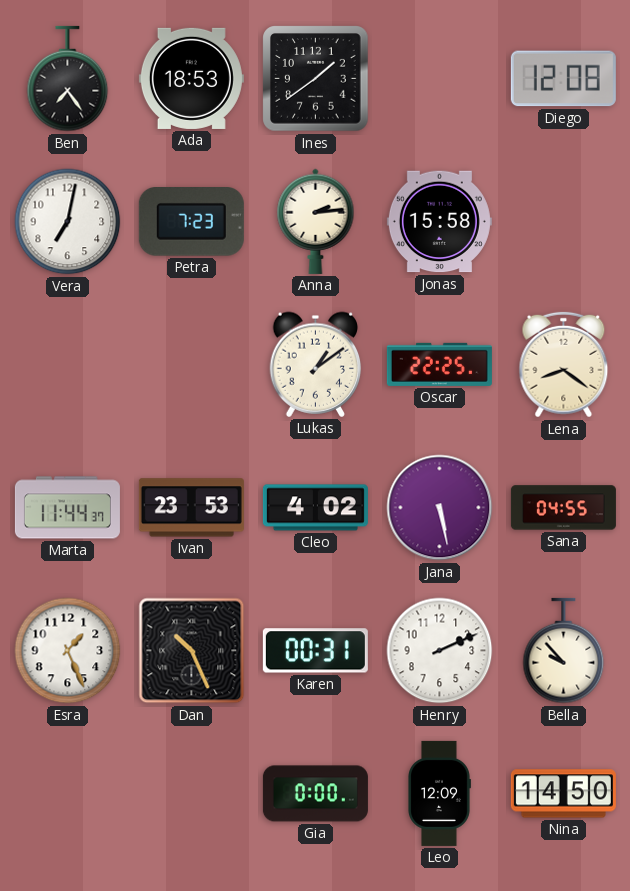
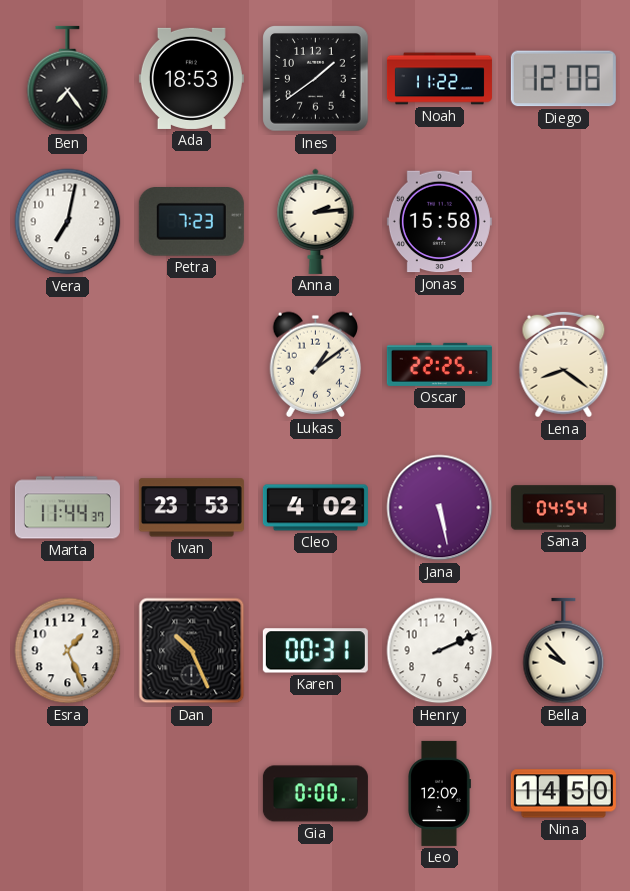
Noah: none -> 11:22
Sana: 04:55 -> 04:54
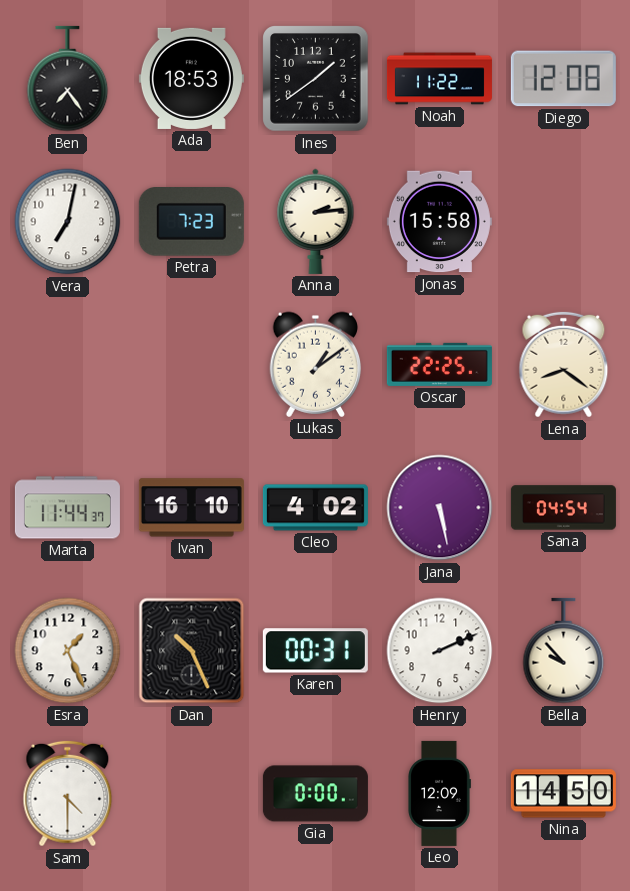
Ivan: 23:53 -> 16:10
Sam: none -> 4:30
